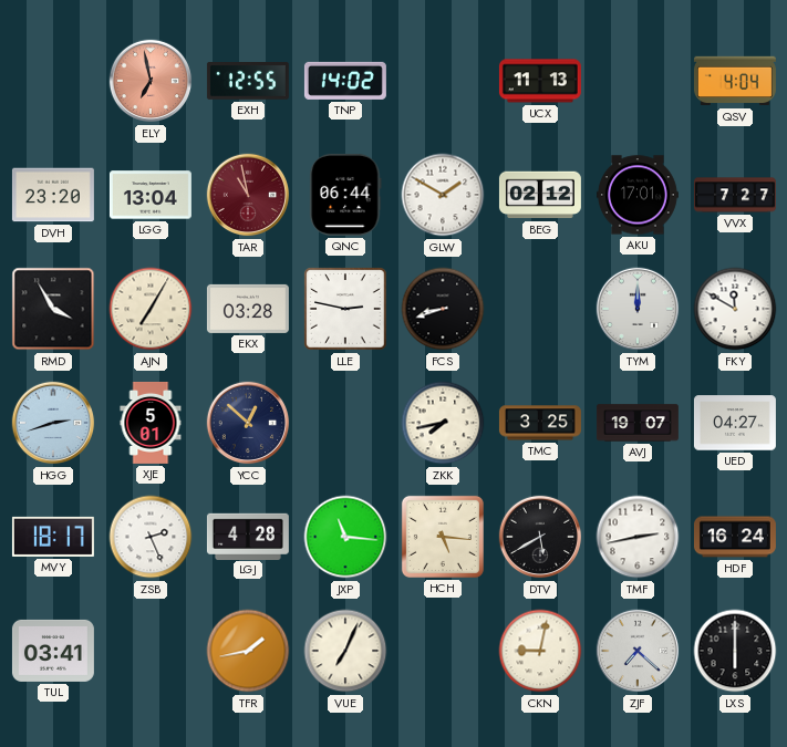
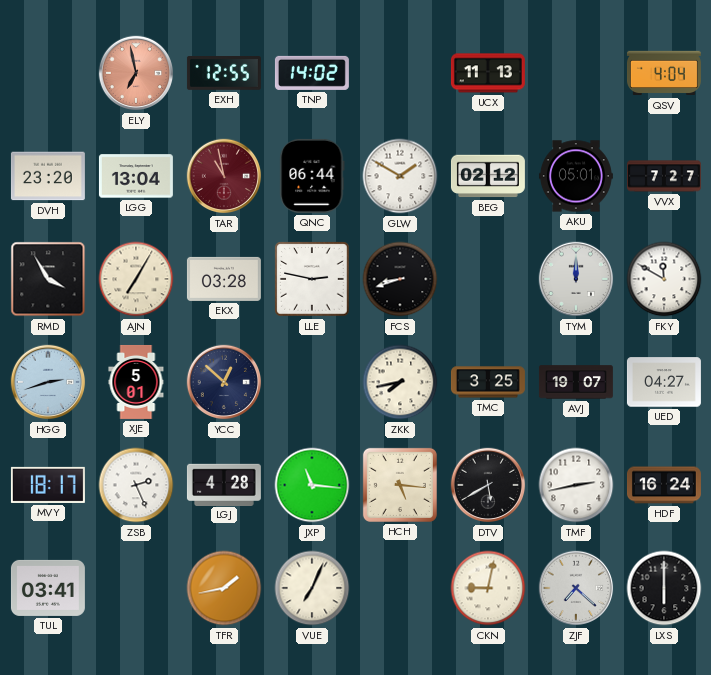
AKU: 17:01 -> 05:01
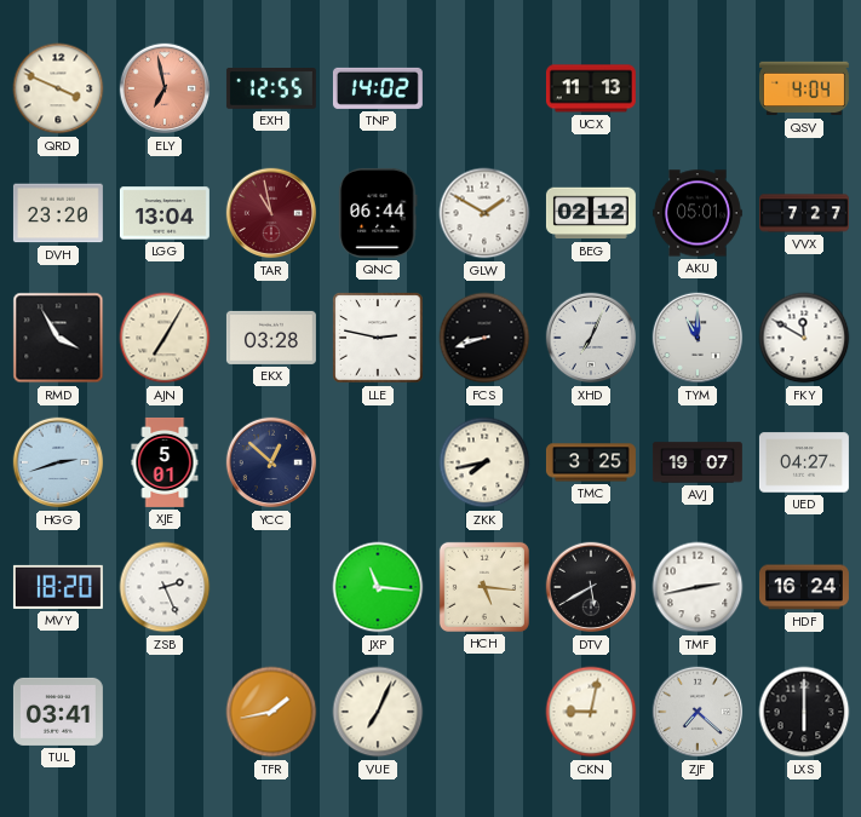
QRD: none -> 3:49
XHD: none -> 7:04
TYM: 12:00 -> 11:00
MVY: 18:17 -> 18:20
LGJ: 4:28 -> none
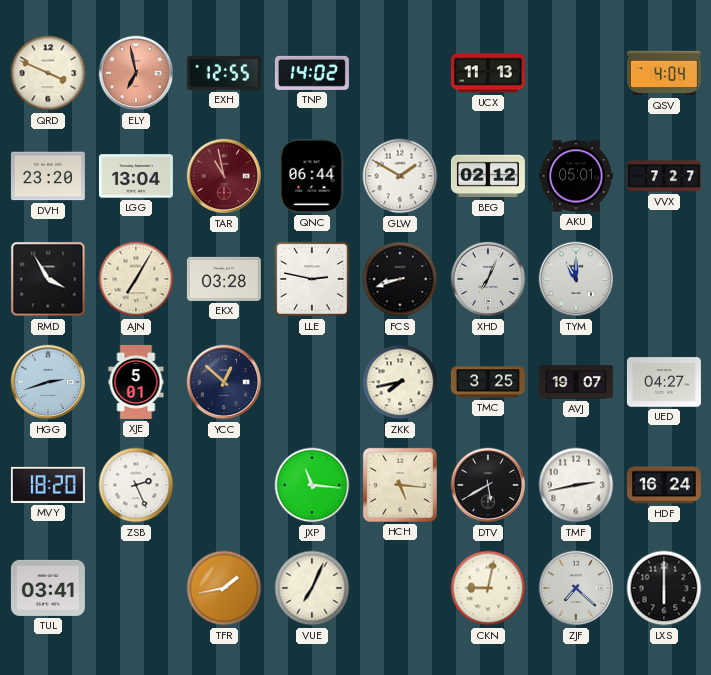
FKY: 11:50 -> none
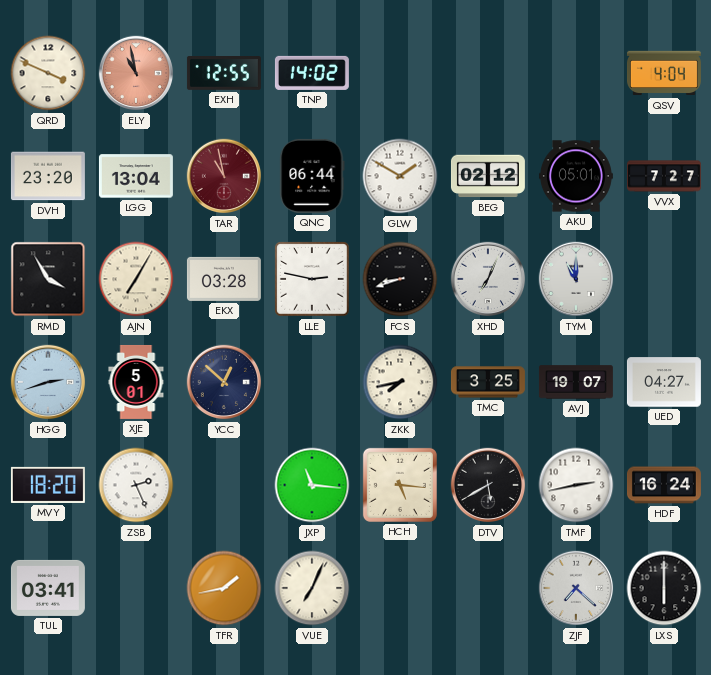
ELY: 6:58 -> 10:58
UCX: 11:13 -> none
CKN: 9:02 -> none
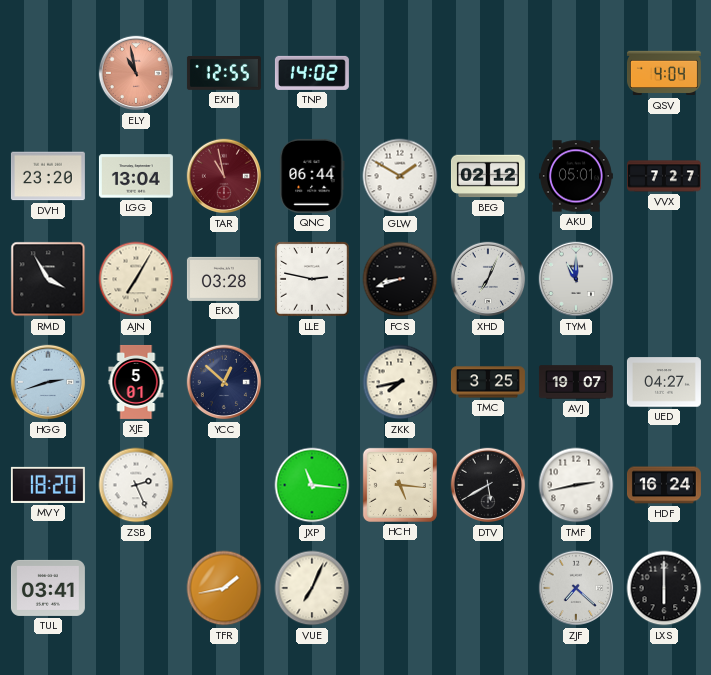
QRD: 3:49 -> none
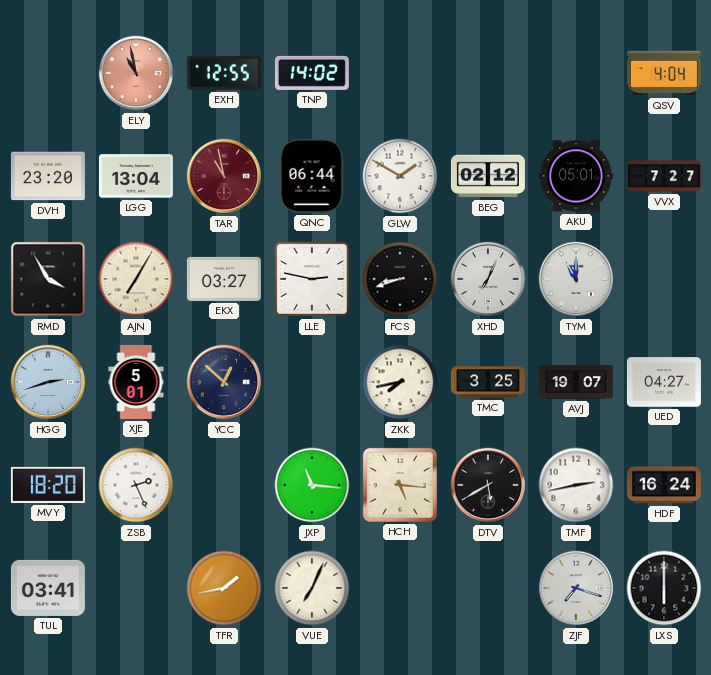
EKX: 03:28 -> 03:27
ZJF: 7:22 -> 7:18
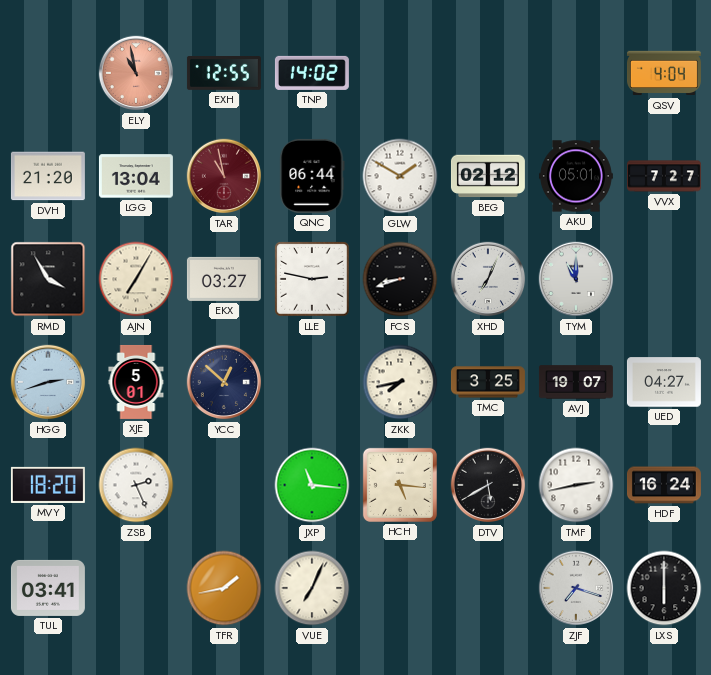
DVH: 23:20 -> 21:20
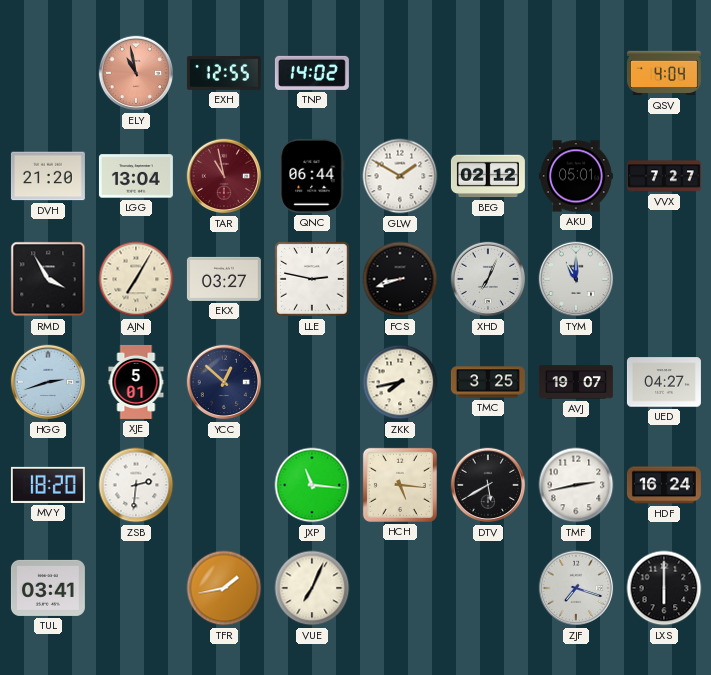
ZSB: 2:26 -> 2:31
